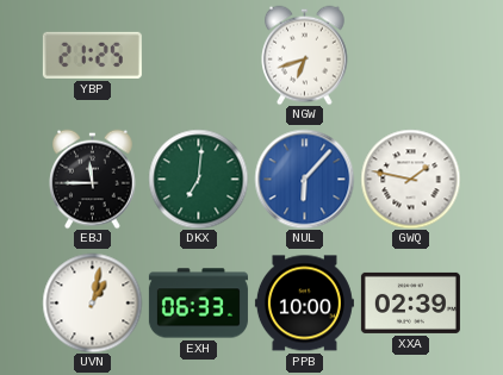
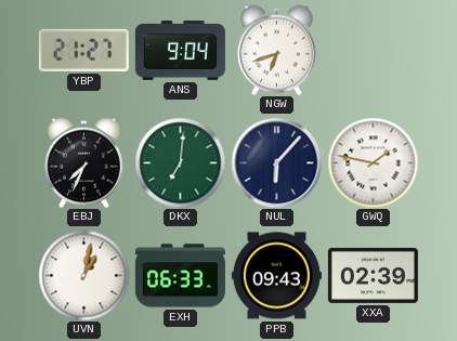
YBP: 21:25 -> 21:27
ANS: none -> 9:04
EBJ: 11:45 -> 7:34
NUL dial: blue -> navy
PPB: 10:00 -> 09:43
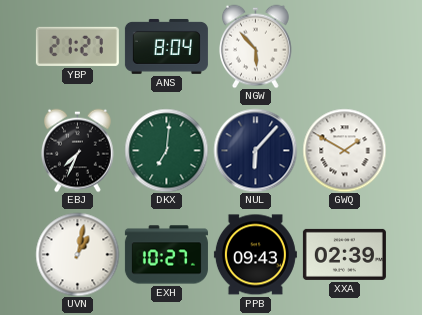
ANS: 9:04 -> 8:04
NGW: 6:42 -> 5:53
GWQ: 1:47 -> 1:50
EXH: 06:33 -> 10:27
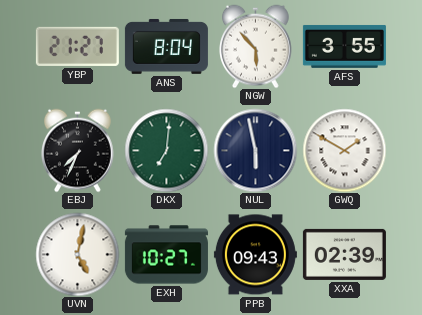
AFS: none -> 3:55
NUL: 6:07 -> 5:58
UVN: 1:02 -> 5:02
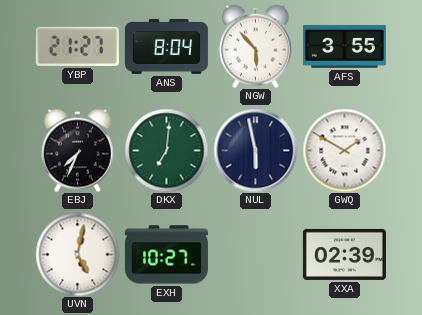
PPB: 09:43 -> none
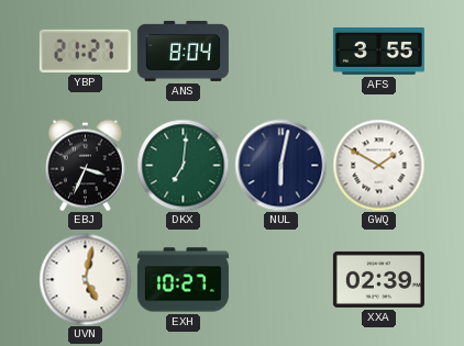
NGW: 5:53 -> none
EBJ: 7:34 -> 3:34
NUL: 5:58 -> 6:02
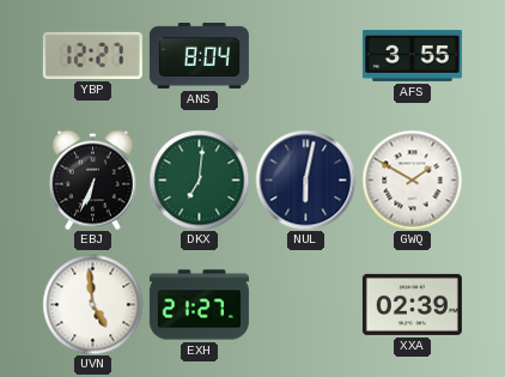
YBP: 21:27 -> 12:27
EBJ: 3:34 -> 6:34
UVN: 5:02 -> 4:59
EXH: 10:27 -> 21:27
